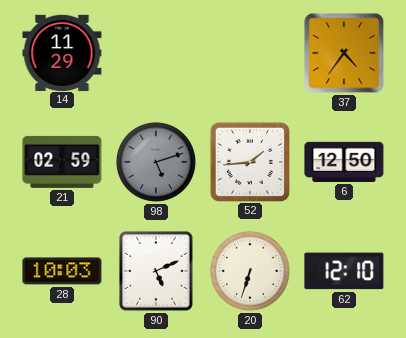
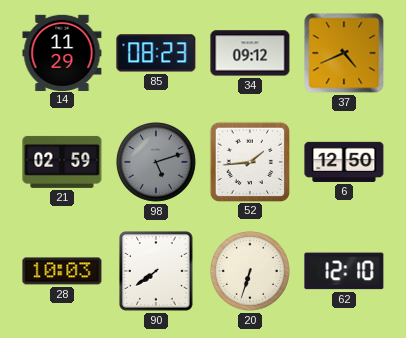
85: none -> 08:23
34: none -> 09:12
37: 4:36 -> 4:41
90: 5:11 -> 7:39
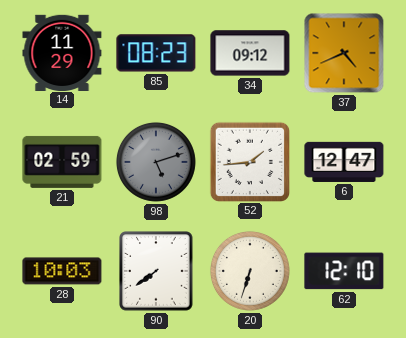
6: 12:50 -> 12:47
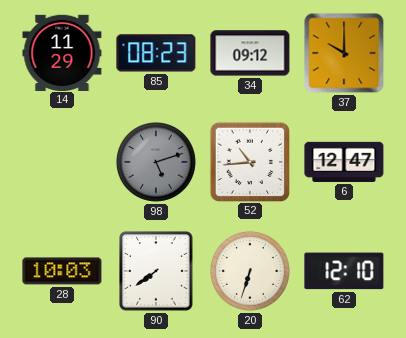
37: 4:41 -> 10:00
21: 02:59 -> none
52: 1:44 -> 10:44
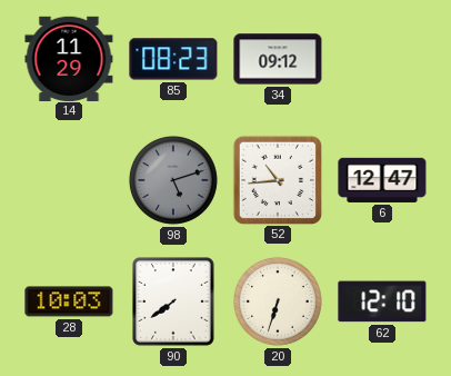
37: 10:00 -> none
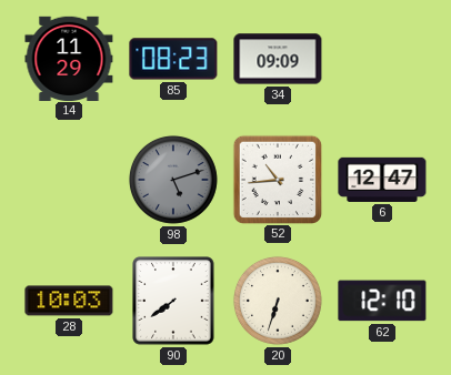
34: 09:12 -> 09:09
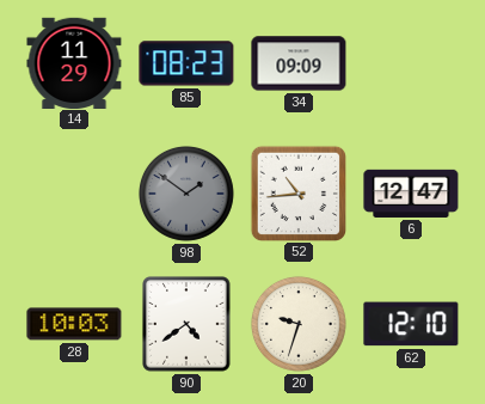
98: 5:12 -> 1:51
90: 7:39 -> 4:39
20: 6:33 -> 9:33
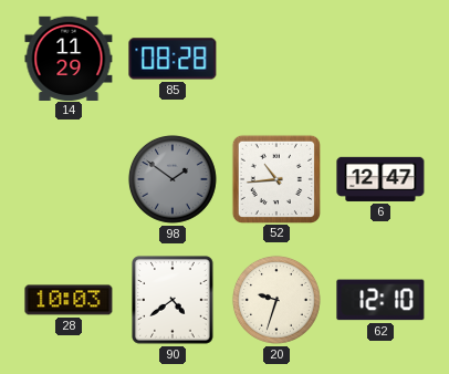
85: 08:23 -> 08:28
34: 09:09 -> none
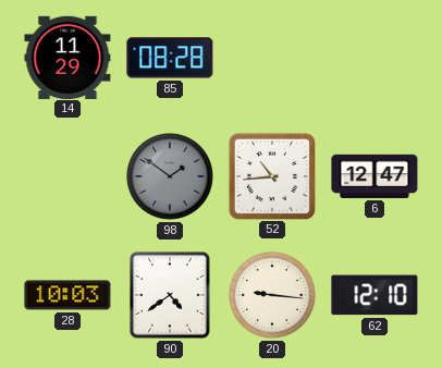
20: 9:33 -> 9:16
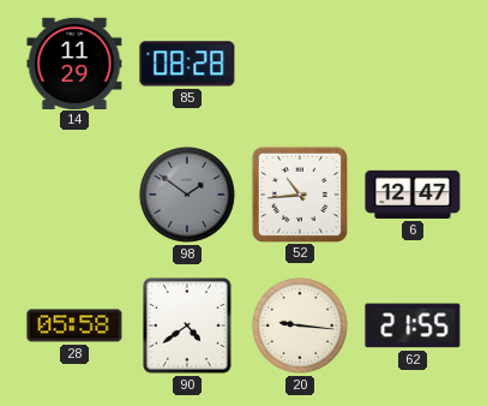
28: 10:03 -> 05:58
62: 12:10 -> 21:55
